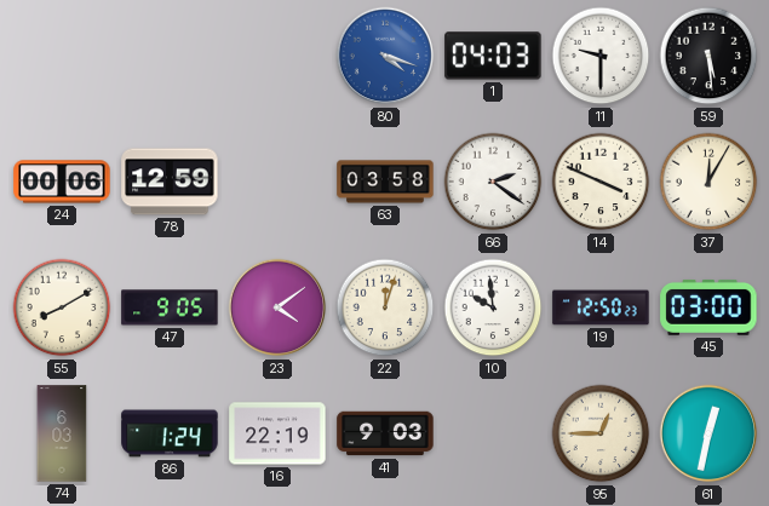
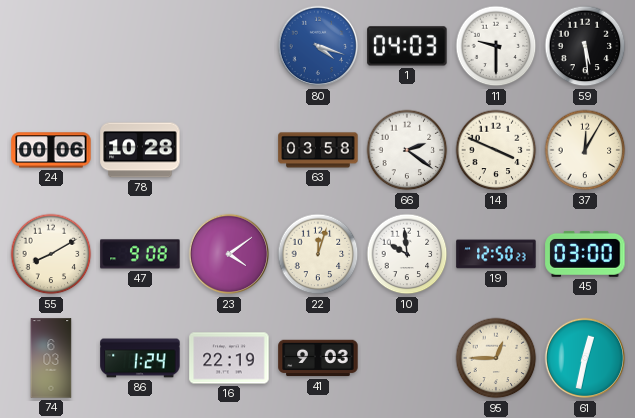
78: 12:59 -> 10:28
47: 9:05 -> 9:08
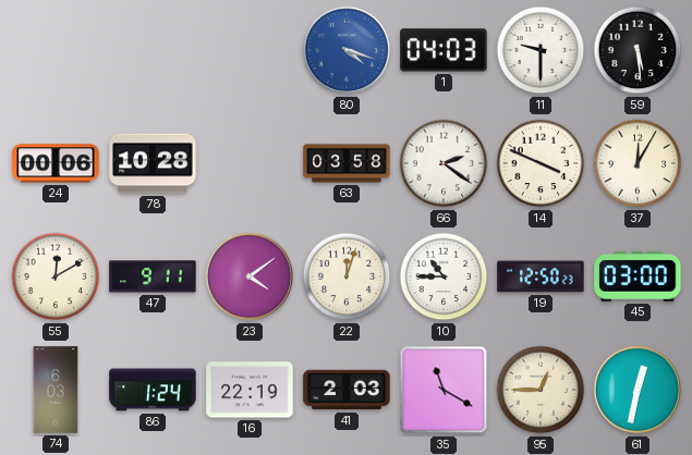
55: 8:10 -> 12:10
47: 9:08 -> 9:11
10: 9:59 -> 10:45
41: 9:03 -> 2:03
35: none -> 11:20
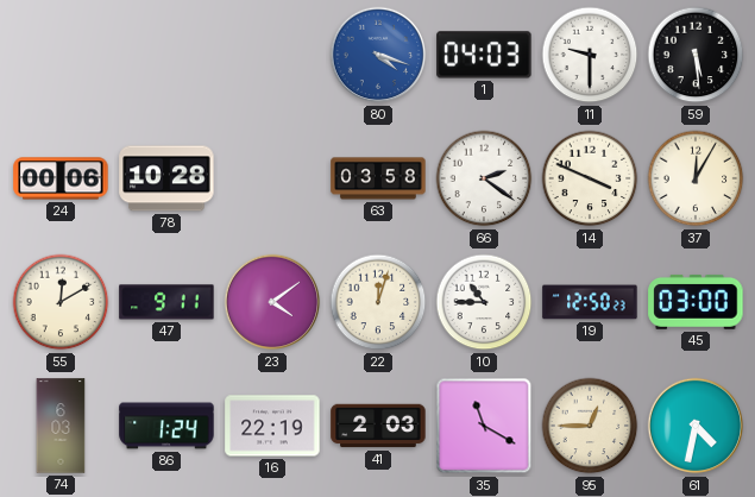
61: 12:32 -> 4:32
